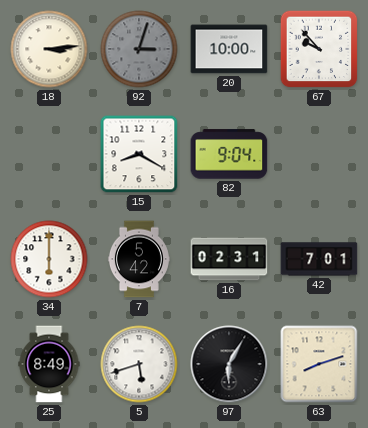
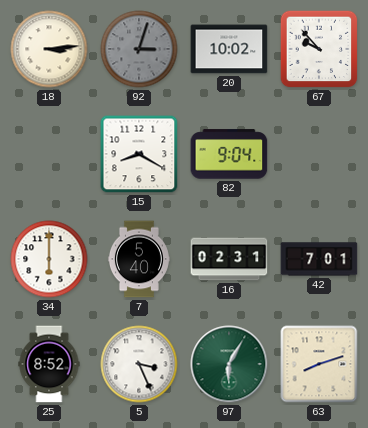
20: 10:00 -> 10:02
7: 5:42 -> 5:40
25: 8:49 -> 8:52
5: 5:42 -> 3:26
97 dial: black -> green
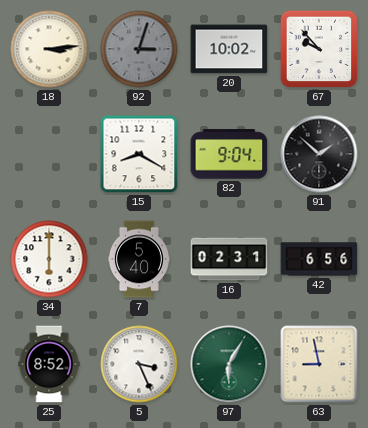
91: none -> 1:52
42: 7:01 -> 6:56
63: 8:12 -> 8:58
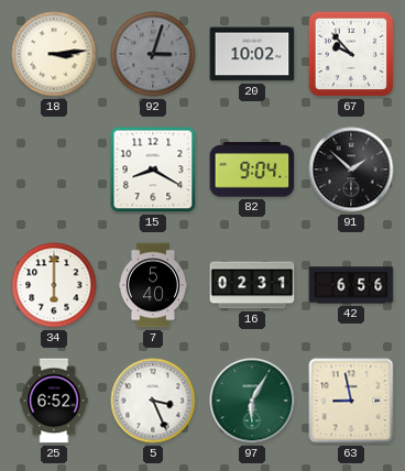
25: 8:52 -> 6:52
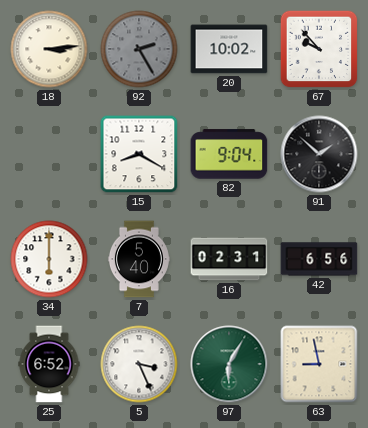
92: 3:03 -> 2:25
